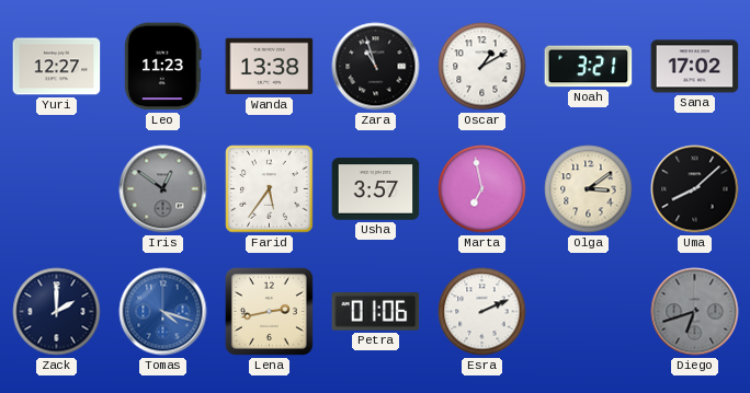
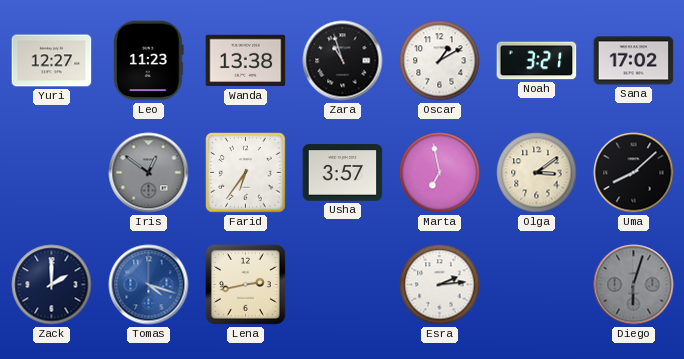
Farid: 5:36 -> 6:36
Petra: 01:06 -> none
Esra: 2:11 -> 2:14
Diego: 6:42 -> 6:03
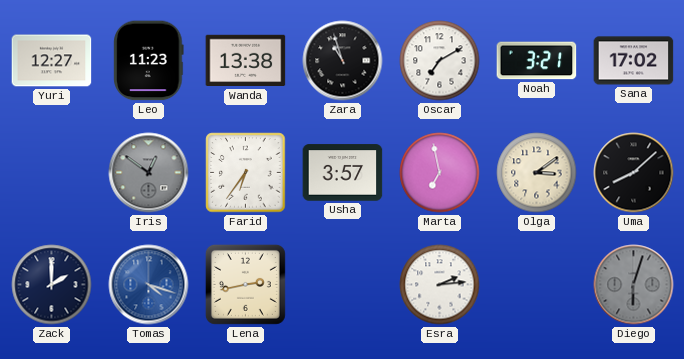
Oscar: 1:10 -> 7:10
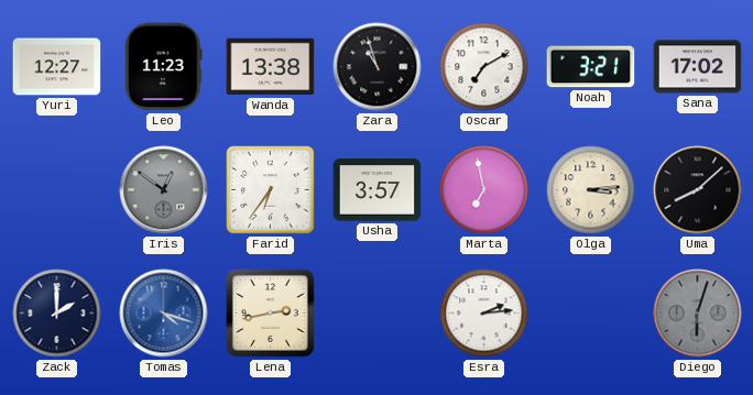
Olga: 3:09 -> 3:14
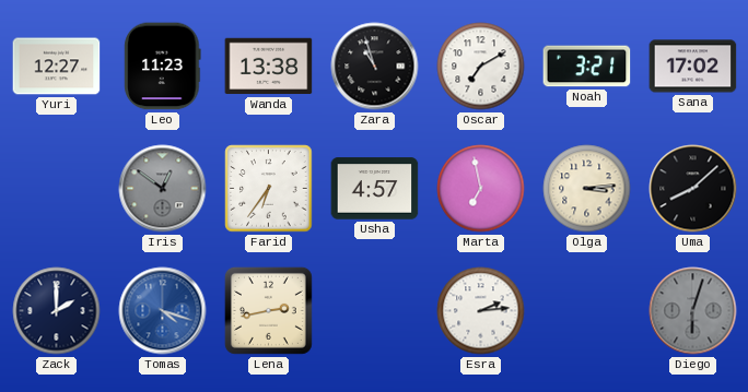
Usha: 3:57 -> 4:57
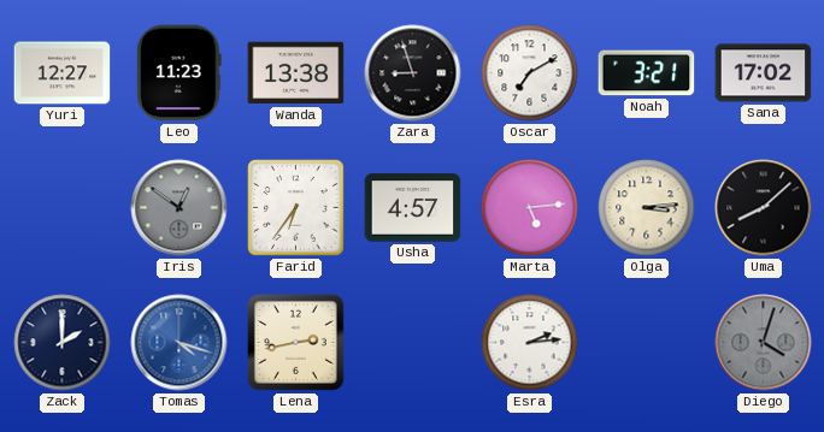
Zara: 10:57 -> 8:57
Marta: 6:58 -> 5:14
Diego: 6:03 -> 4:03
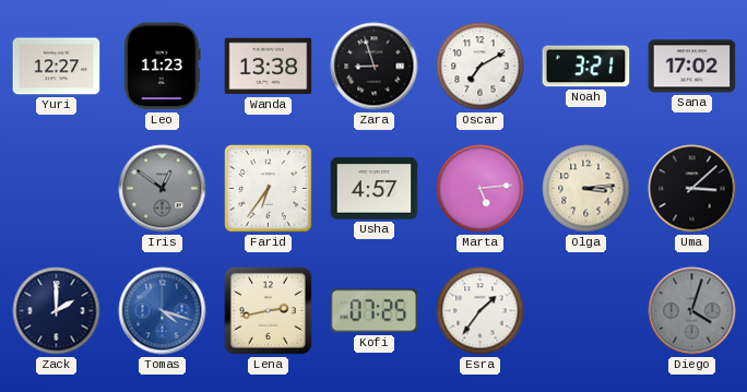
Uma: 8:08 -> 3:08
Kofi: none -> 07:25
Esra: 2:14 -> 1:36
